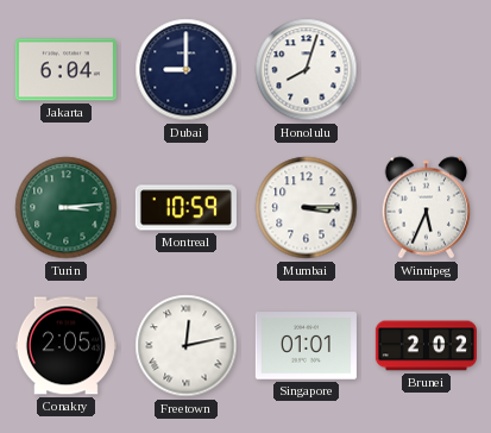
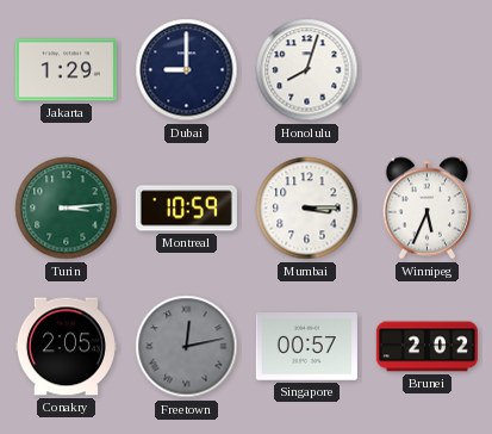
Jakarta: 6:04 -> 1:29
Freetown dial: white -> grey
Singapore: 01:01 -> 00:57
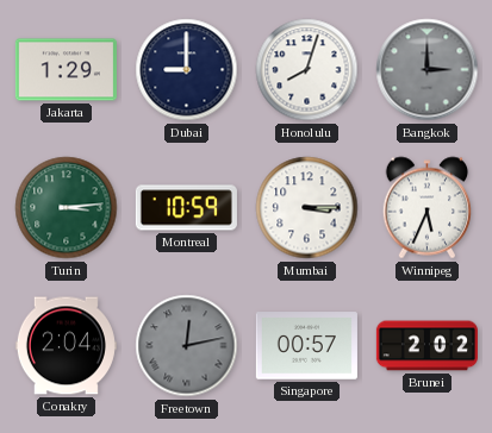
Bangkok: none -> 3:00
Conakry: 2:05 -> 2:04
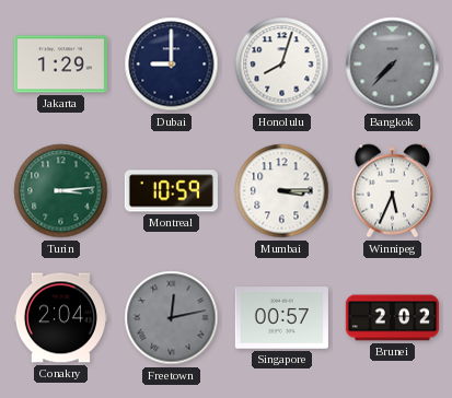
Bangkok: 3:00 -> 7:37
